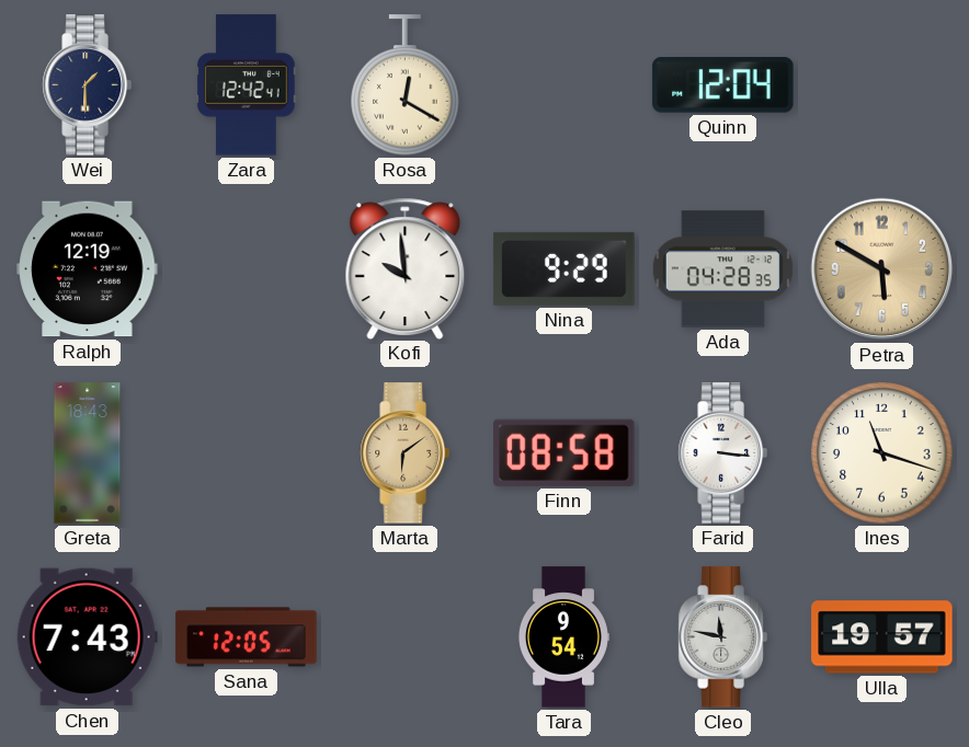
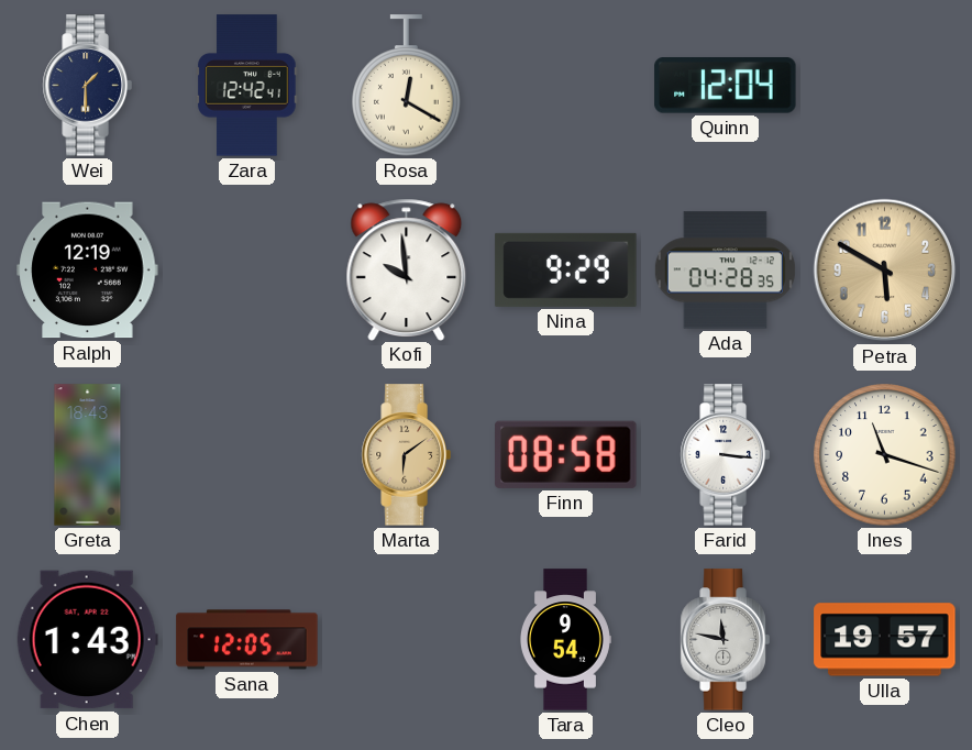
Chen: 7:43 -> 1:43
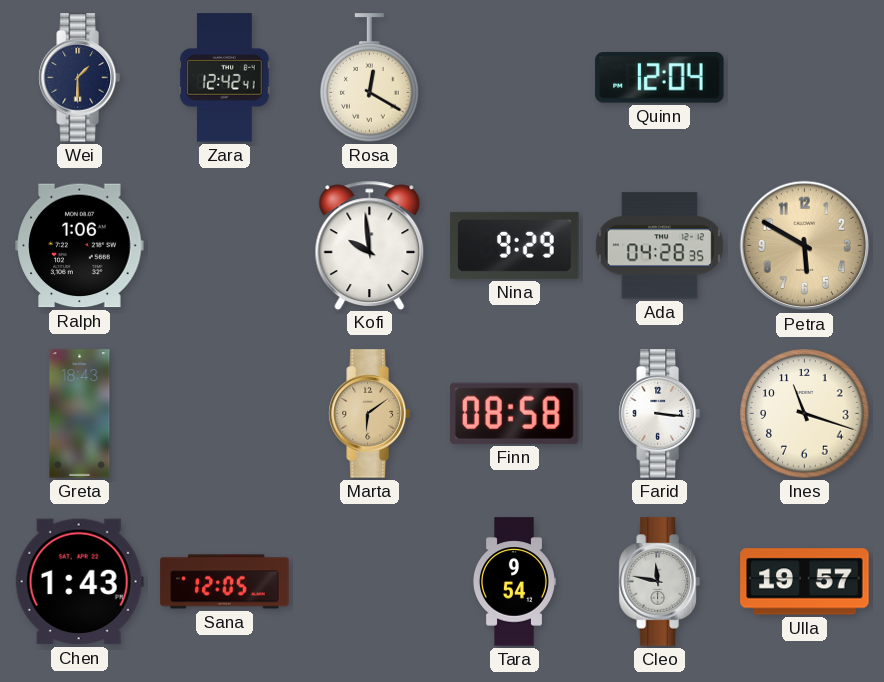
Ralph: 12:19 -> 1:06
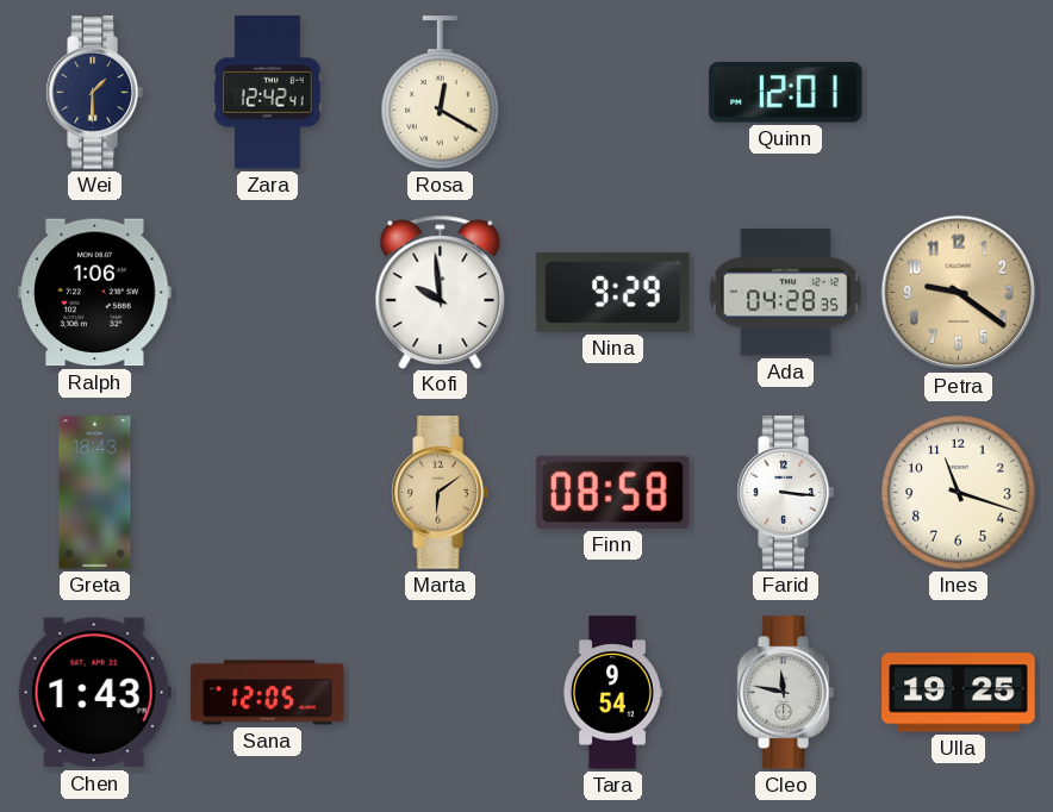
Quinn: 12:04 -> 12:01
Petra: 5:50 -> 9:21
Ulla: 19:57 -> 19:25
